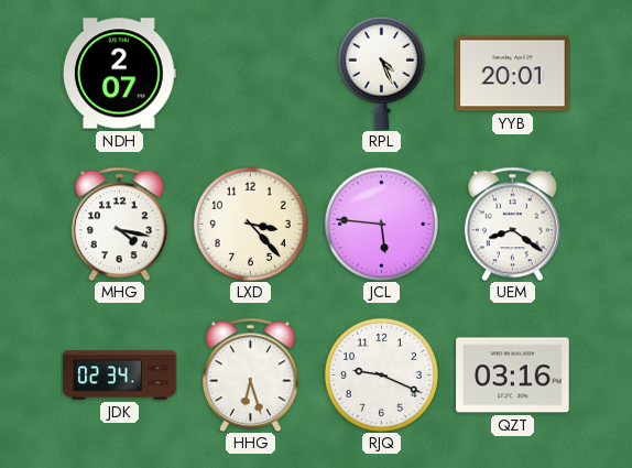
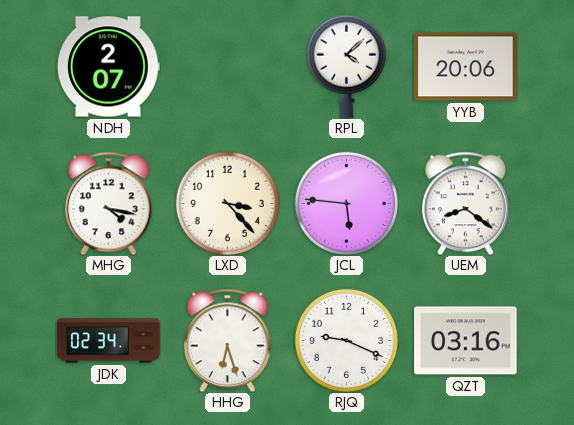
RPL: 4:26 -> 4:08
YYB: 20:01 -> 20:06
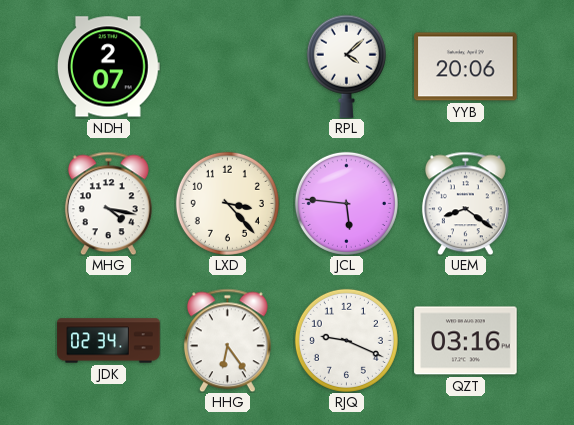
HHG: 6:27 -> 6:24
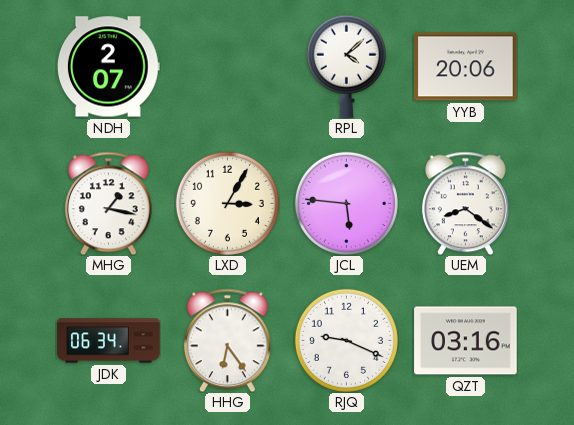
MHG: 4:17 -> 1:17
LXD: 3:23 -> 3:05
JDK: 02:34 -> 06:34
